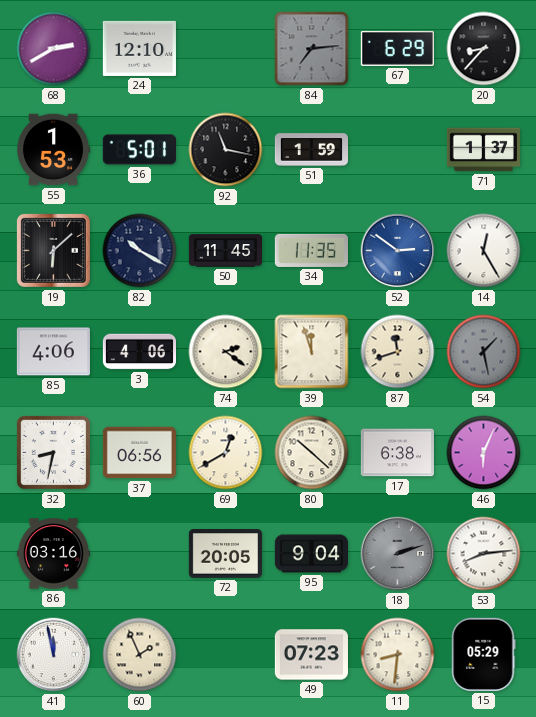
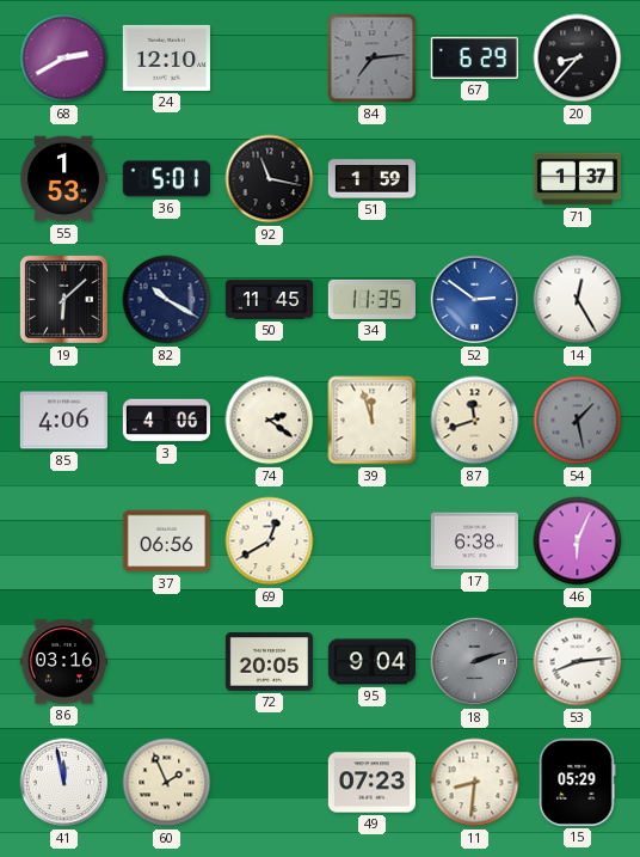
32: 8:32 -> none
80: 10:22 -> none
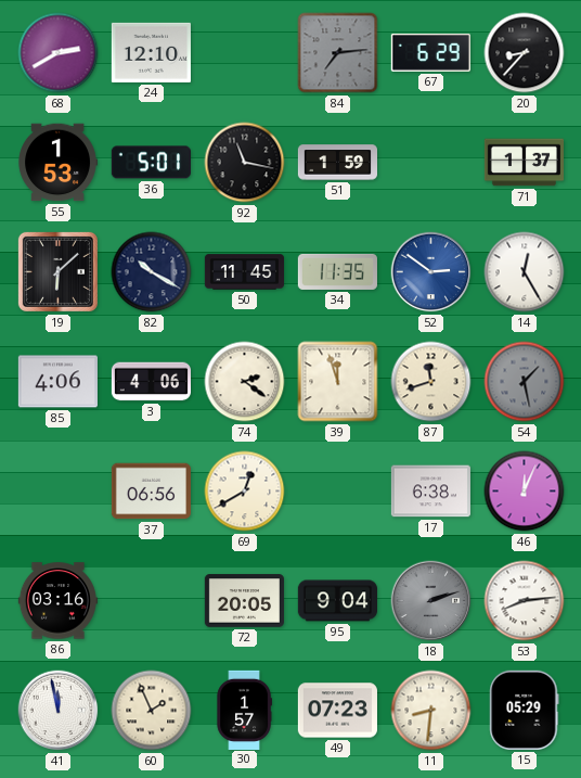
46: 6:04 -> 12:04
30: none -> 1:57
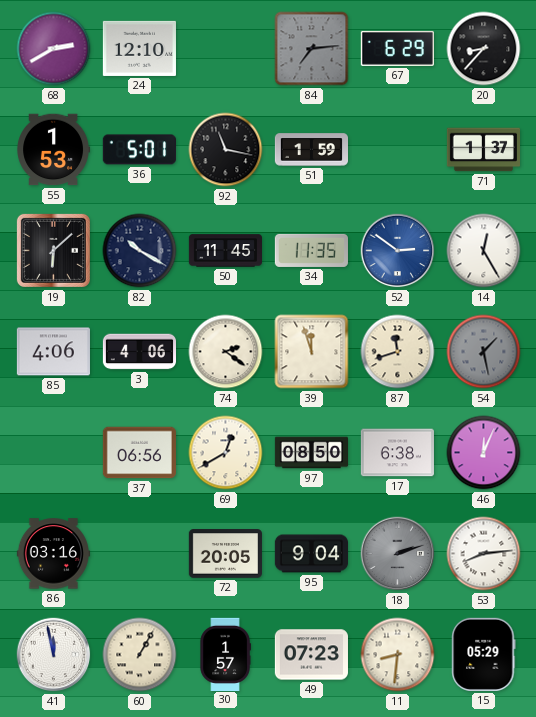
97: none -> 08:50
60: 1:56 -> 1:05
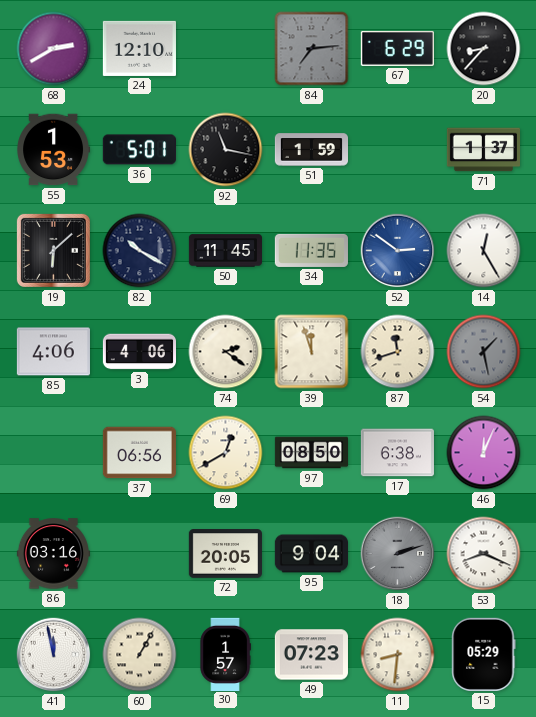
53: 8:14 -> 8:19
